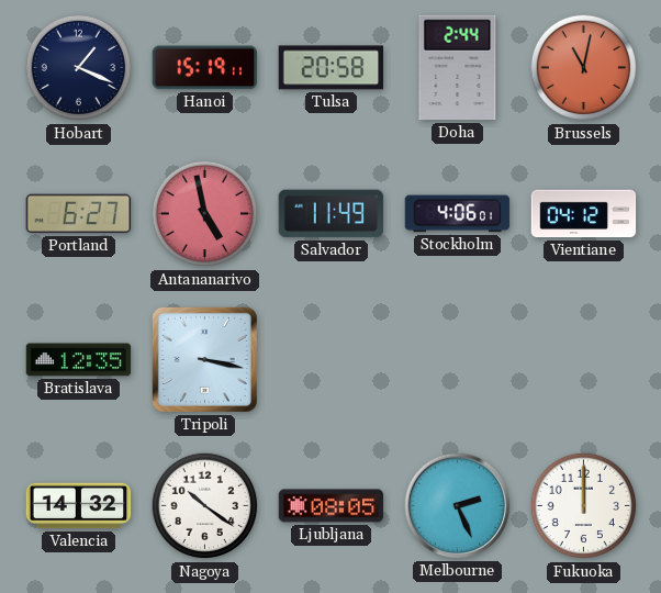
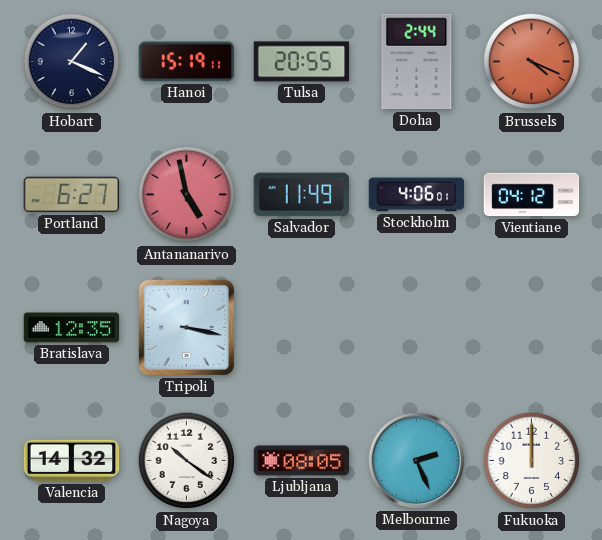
Tulsa: 20:58 -> 20:55
Brussels: 11:02 -> 4:19
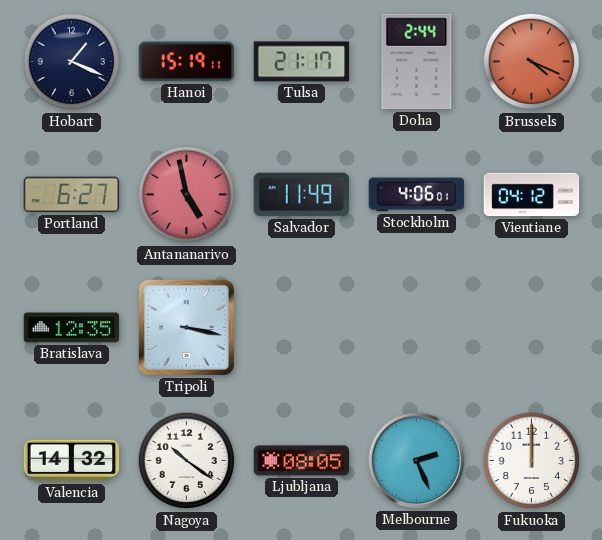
Tulsa: 20:55 -> 21:17
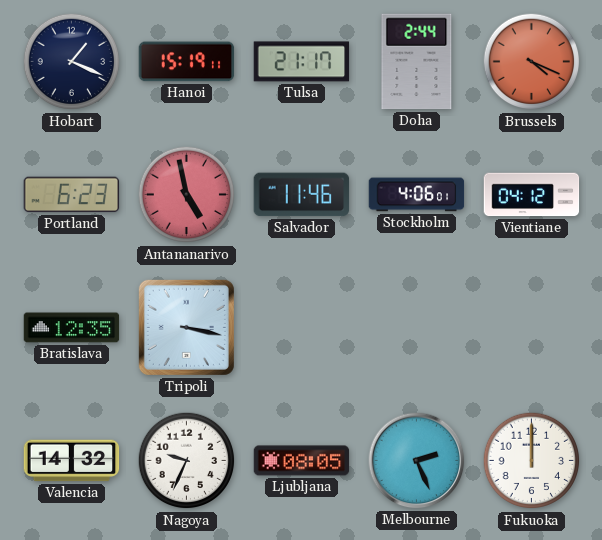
Portland: 6:27 -> 6:23
Salvador: 11:49 -> 11:46
Nagoya: 10:21 -> 9:34
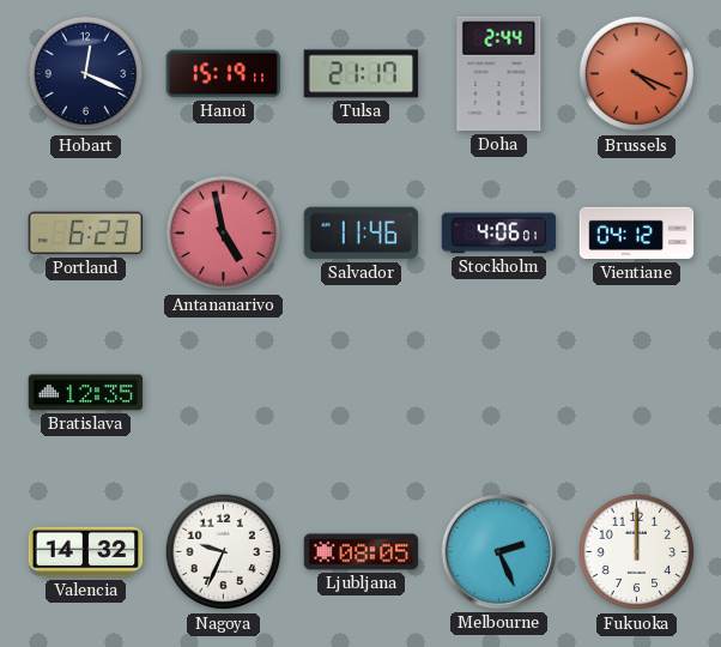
Hobart: 1:19 -> 12:19
Tripoli: 3:17 -> none
